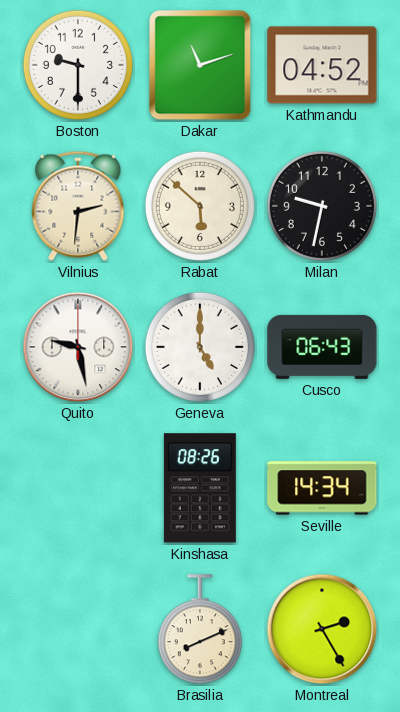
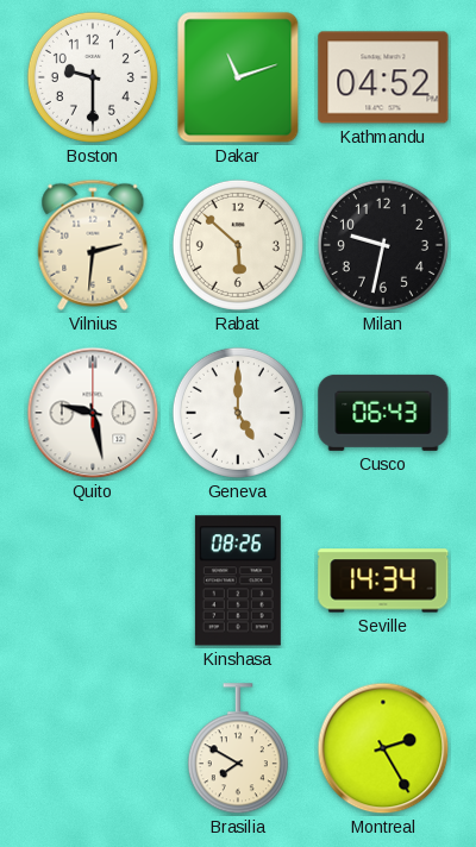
Brasilia: 8:11 -> 7:50
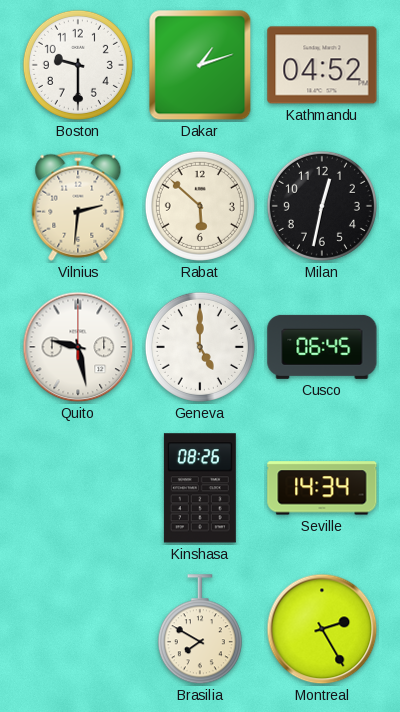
Dakar: 11:12 -> 1:12
Milan: 9:32 -> 12:32
Cusco: 06:43 -> 06:45
